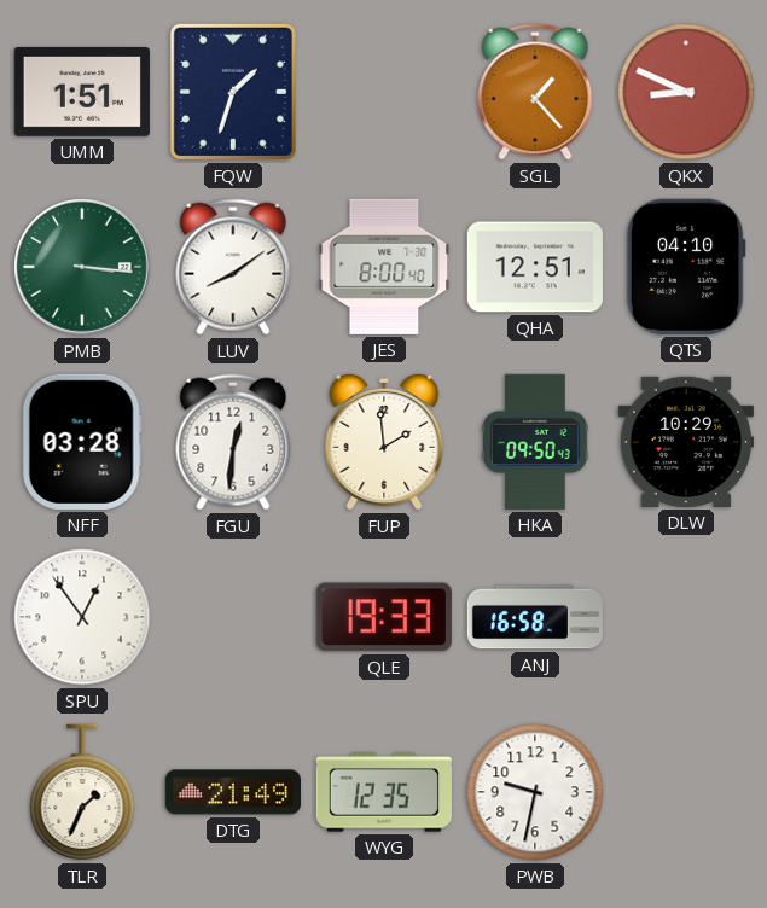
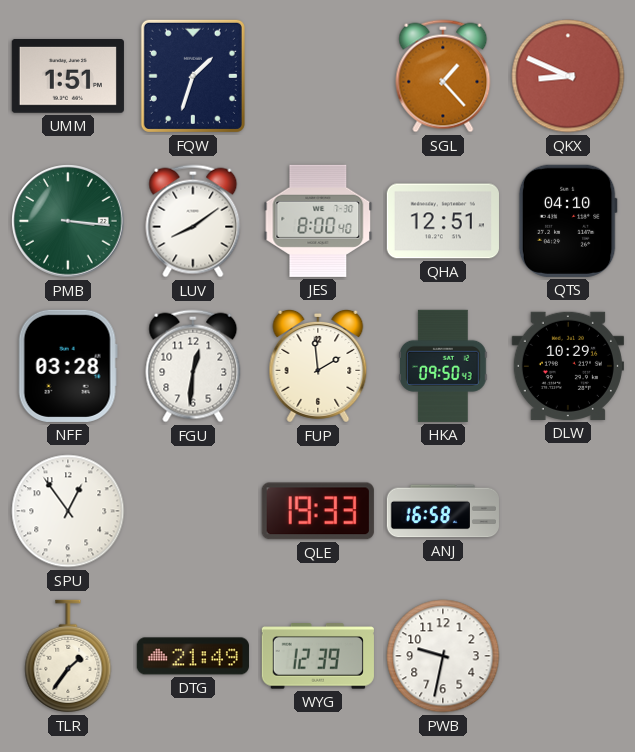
TLR: 1:34 -> 1:36
WYG: 12:35 -> 12:39
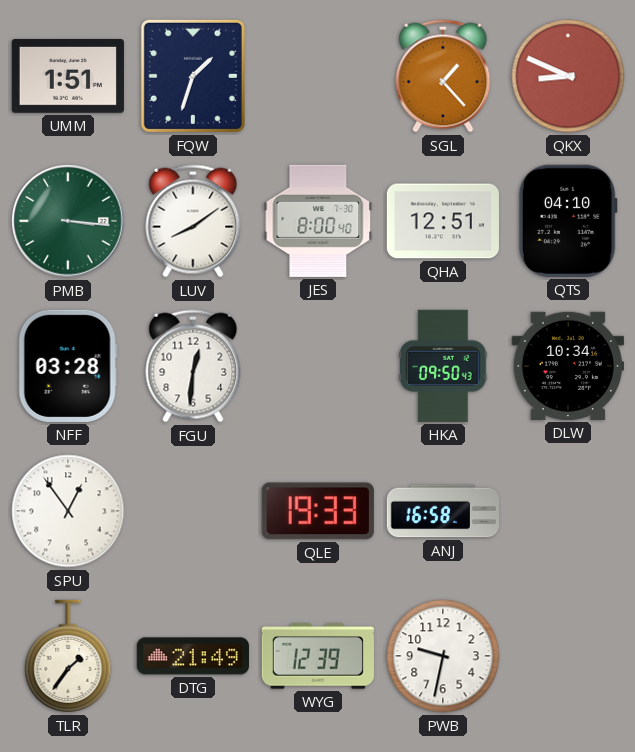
FUP: 1:59 -> none
DLW: 10:29 -> 10:34
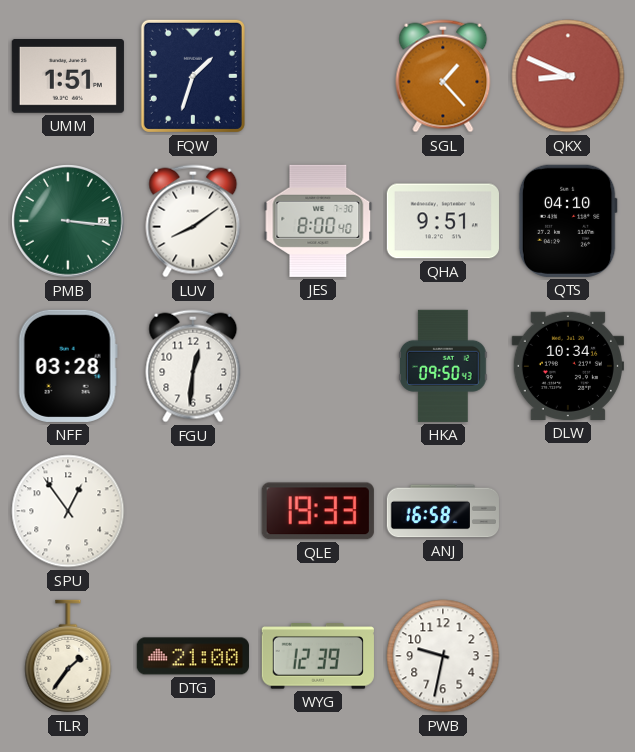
QHA: 12:51 -> 9:51
DTG: 21:49 -> 21:00
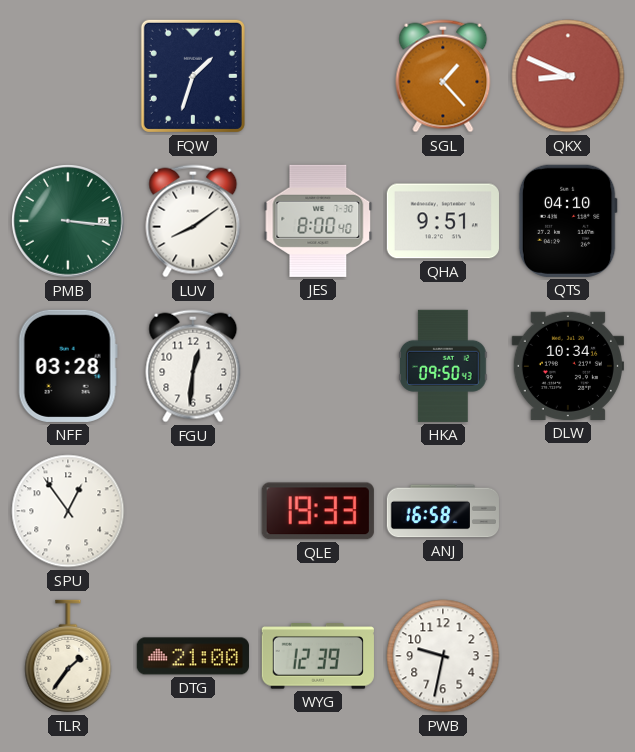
UMM: 1:51 -> none
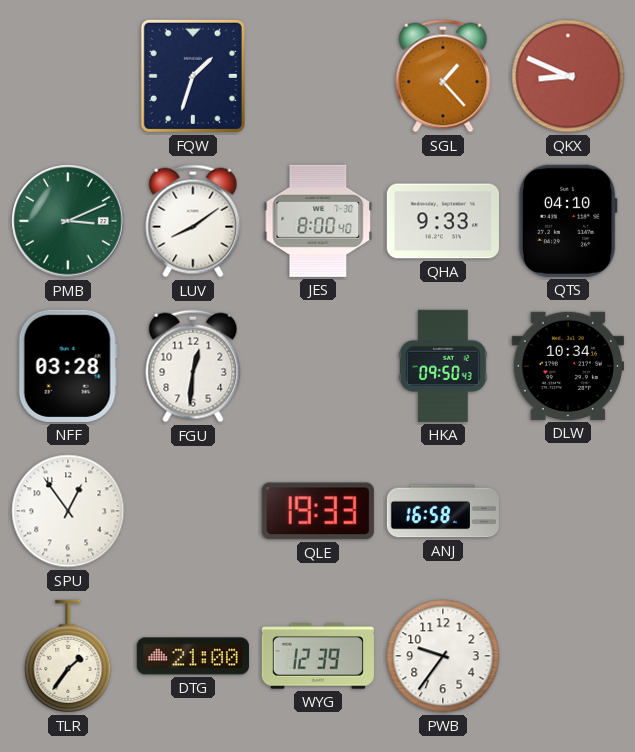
PMB: 3:16 -> 3:11
QHA: 9:51 -> 9:33
PWB: 9:32 -> 9:36
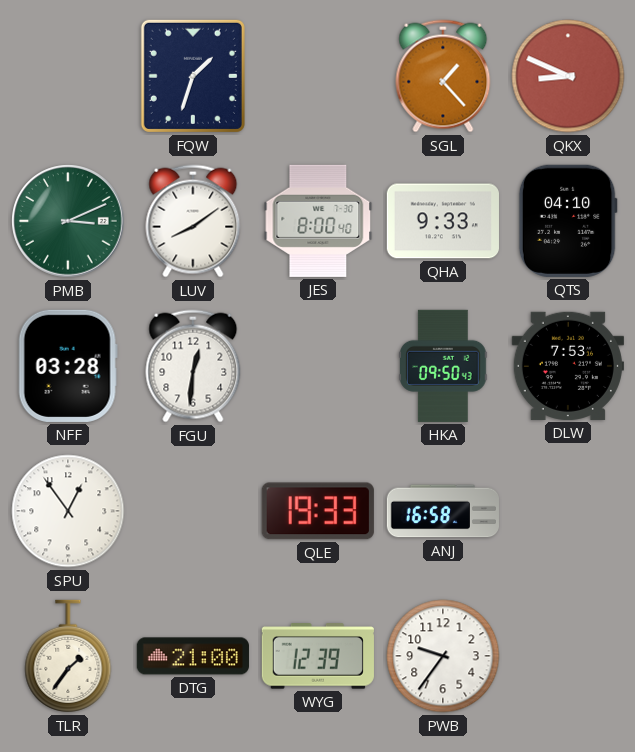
DLW: 10:34 -> 7:53
